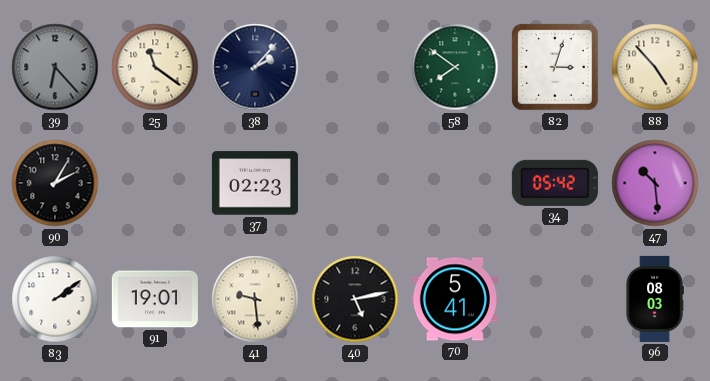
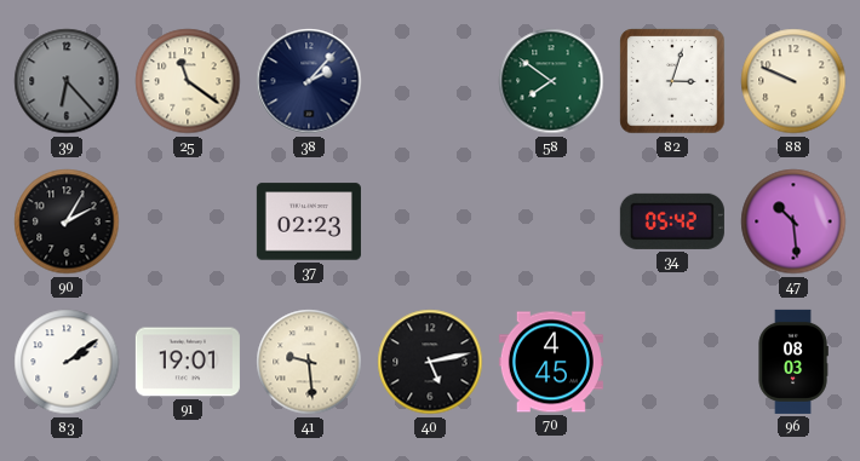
88: 4:53 -> 9:49
70: 5:41 -> 4:45
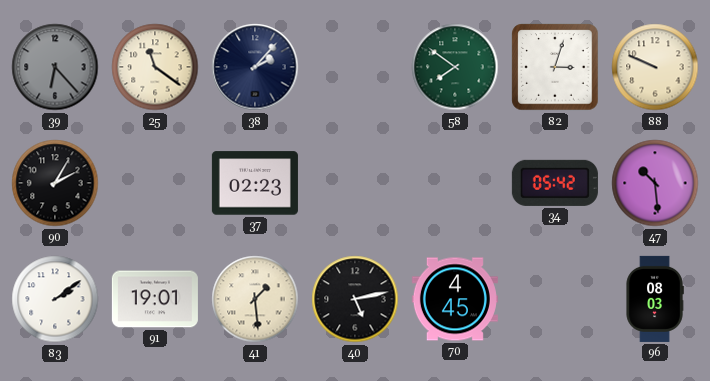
41: 9:29 -> 1:29
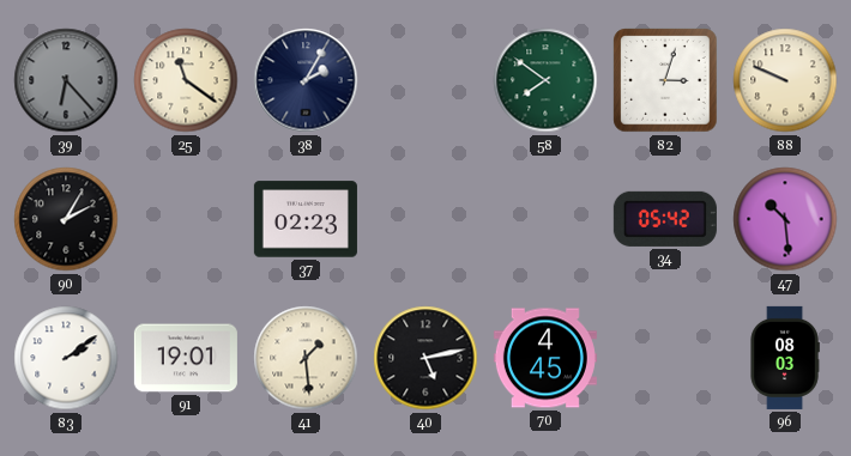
38: 2:07 -> 2:05
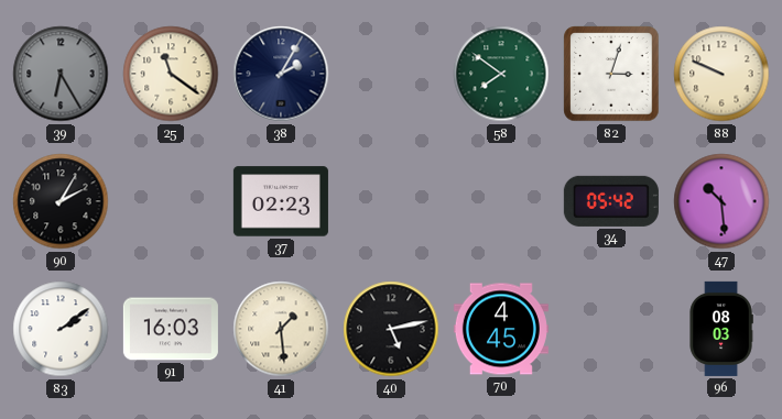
39: 6:23 -> 6:25
91: 19:01 -> 16:03
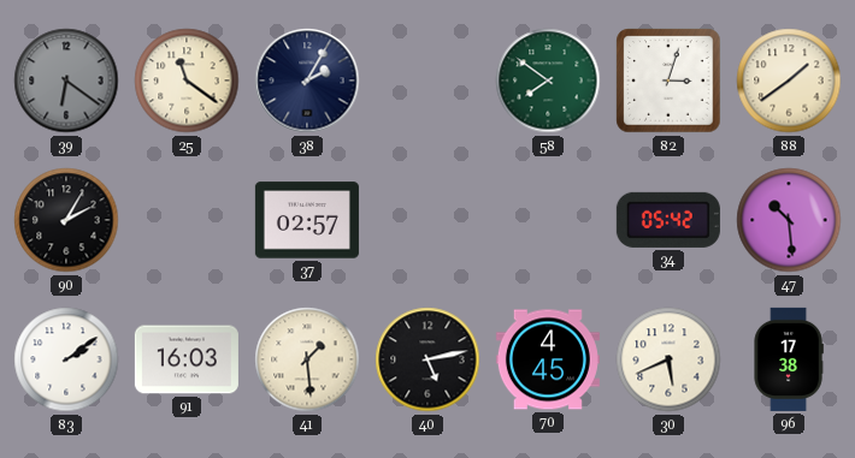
39: 6:25 -> 6:21
88: 9:49 -> 1:39
37: 02:23 -> 02:57
30: none -> 5:41
96: 08:03 -> 17:38
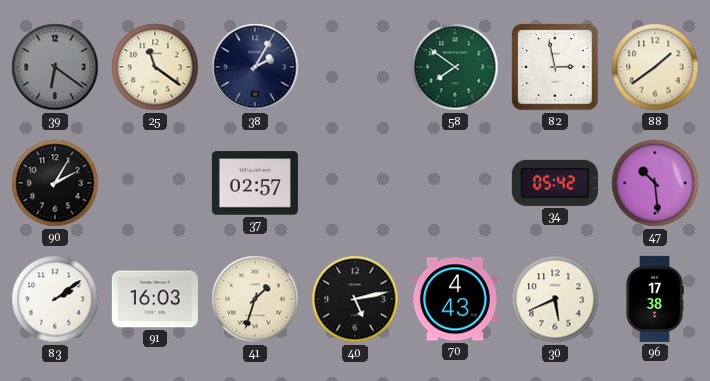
82: 3:03 -> 2:58
41: 1:29 -> 1:33
70: 4:45 -> 4:43
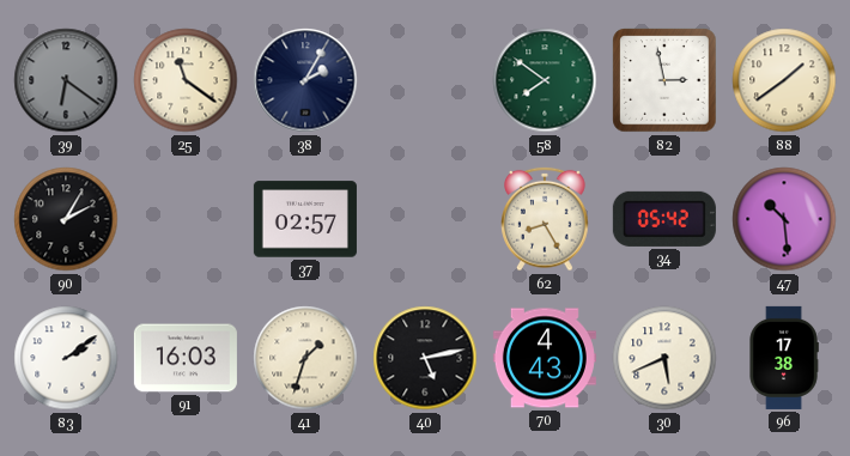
62: none -> 8:25
